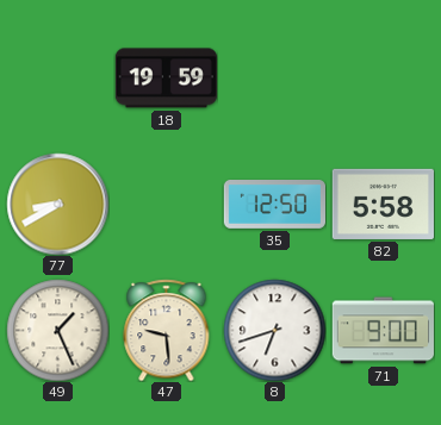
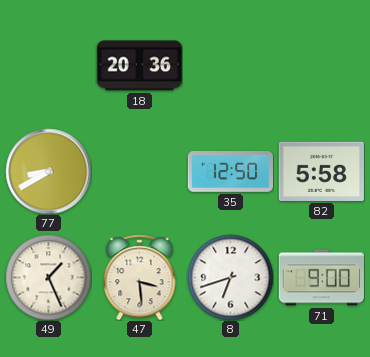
18: 19:59 -> 20:36
47: 9:29 -> 3:29
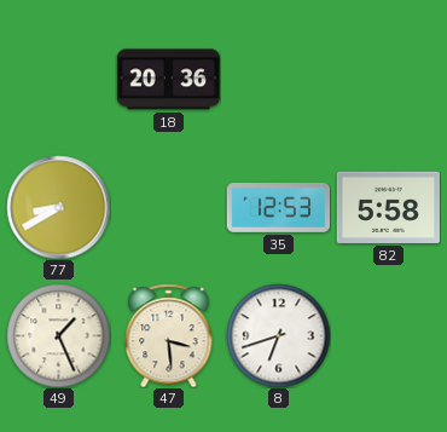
35: 12:50 -> 12:53
71: 9:00 -> none
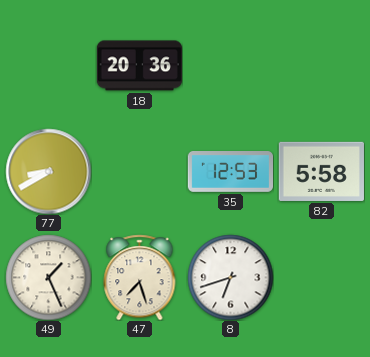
47: 3:29 -> 7:27
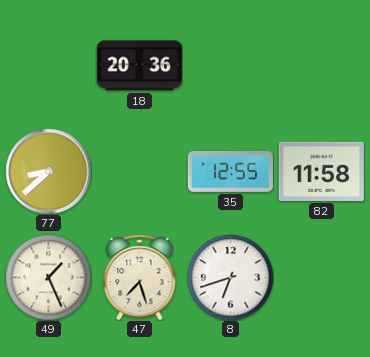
77: 8:40 -> 8:38
35: 12:53 -> 12:55
82: 5:58 -> 11:58
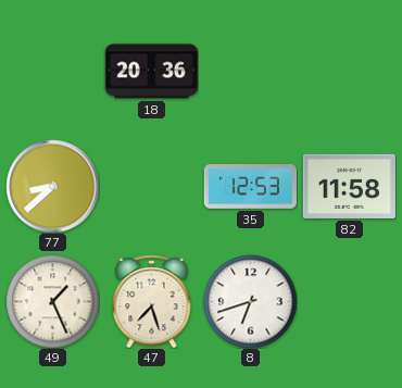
35: 12:55 -> 12:53
